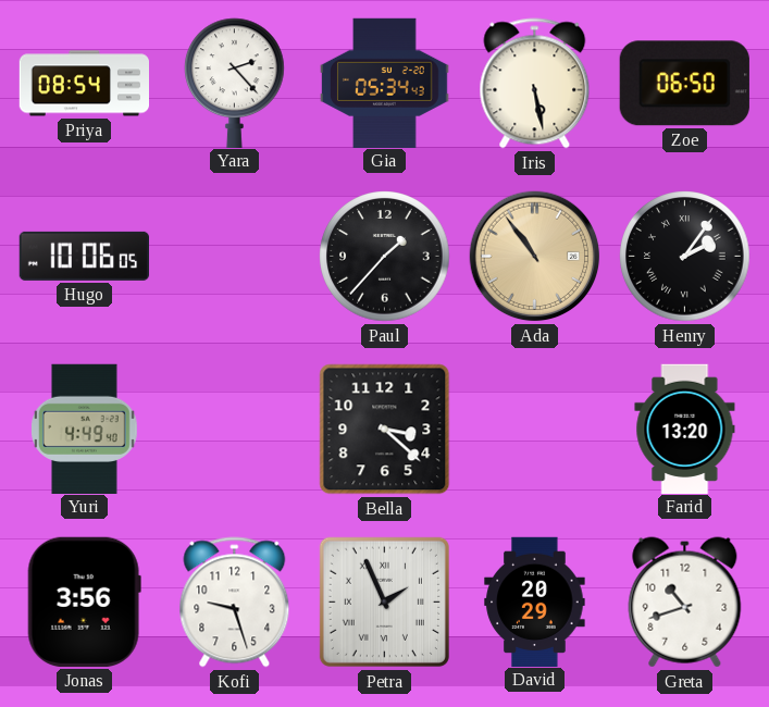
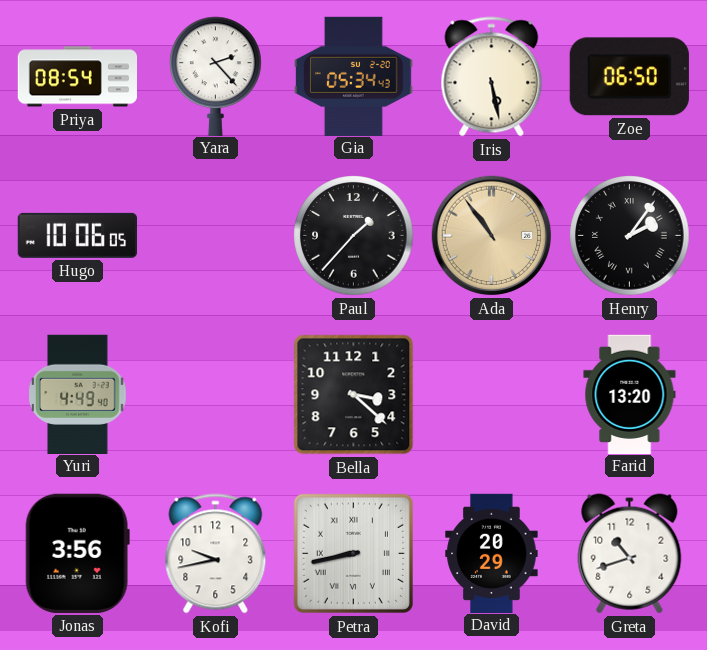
Kofi: 9:27 -> 9:43
Petra: 1:56 -> 8:43
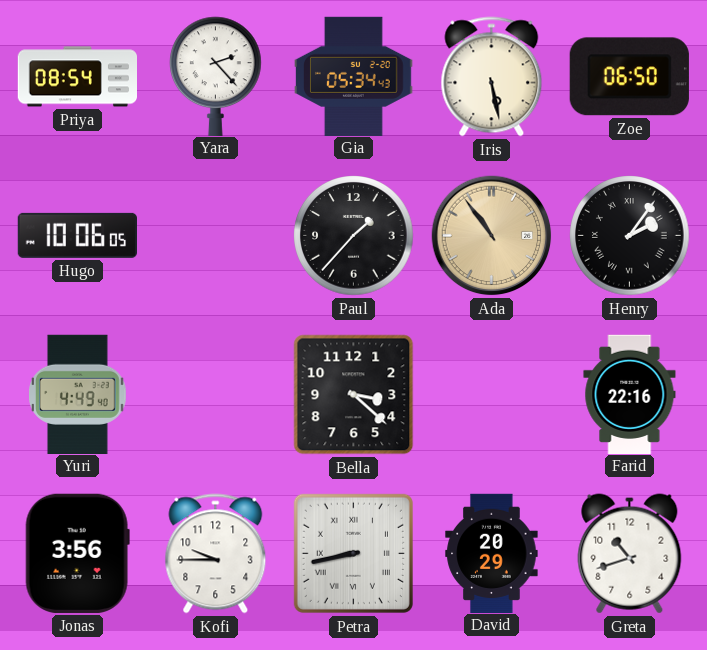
Farid: 13:20 -> 22:16
Kofi: 9:43 -> 9:45
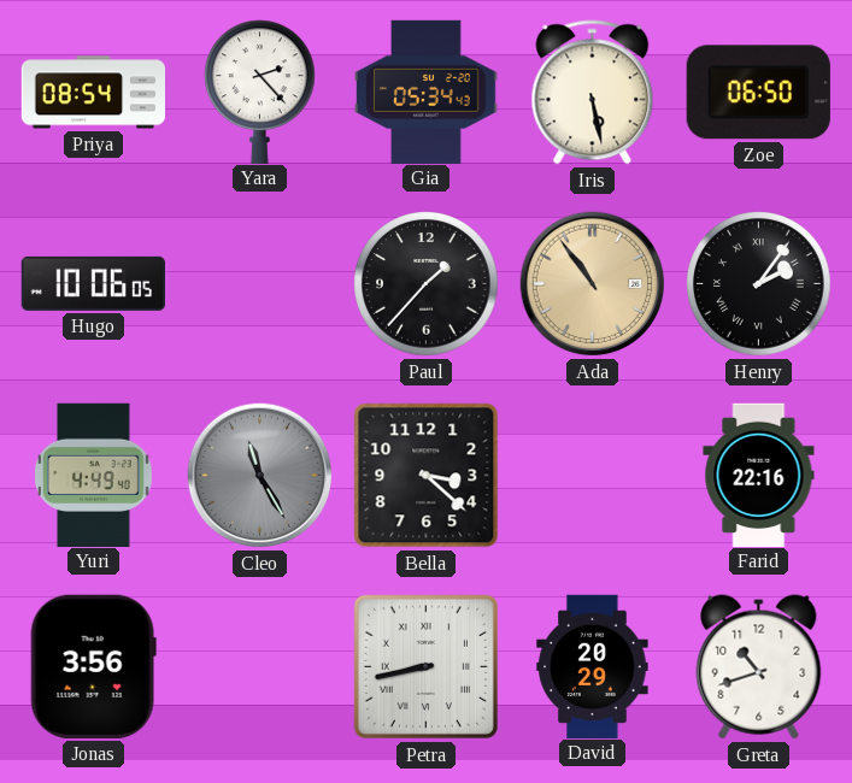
Cleo: none -> 11:25
Kofi: 9:45 -> none
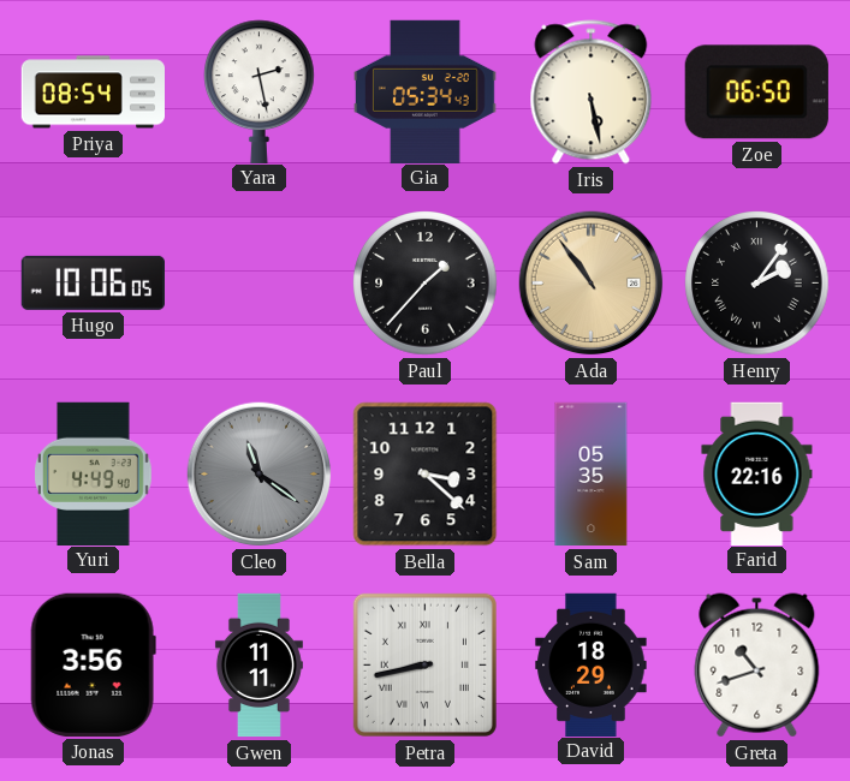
Yara: 2:23 -> 2:28
Cleo: 11:25 -> 11:21
Sam: none -> 05:35
Gwen: none -> 11:11
David: 20:29 -> 18:29
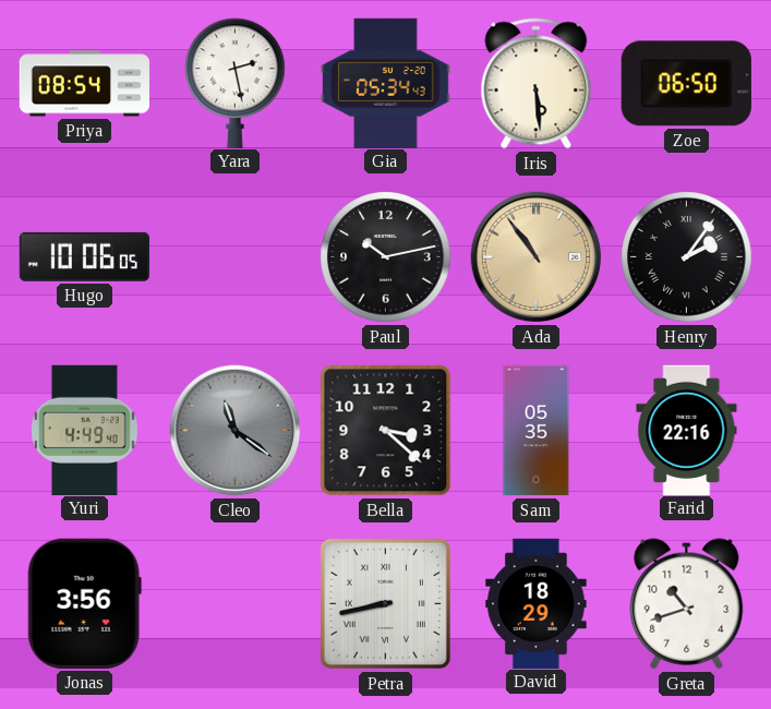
Iris: 5:28 -> 5:29
Paul: 1:37 -> 10:13
Gwen: 11:11 -> none
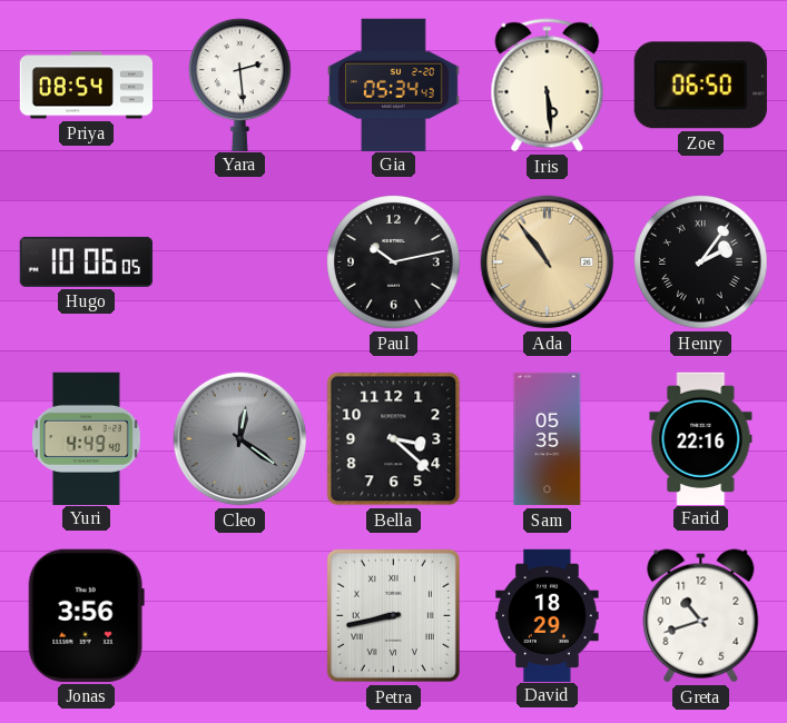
Yara: 2:28 -> 2:29
Cleo: 11:21 -> 12:21
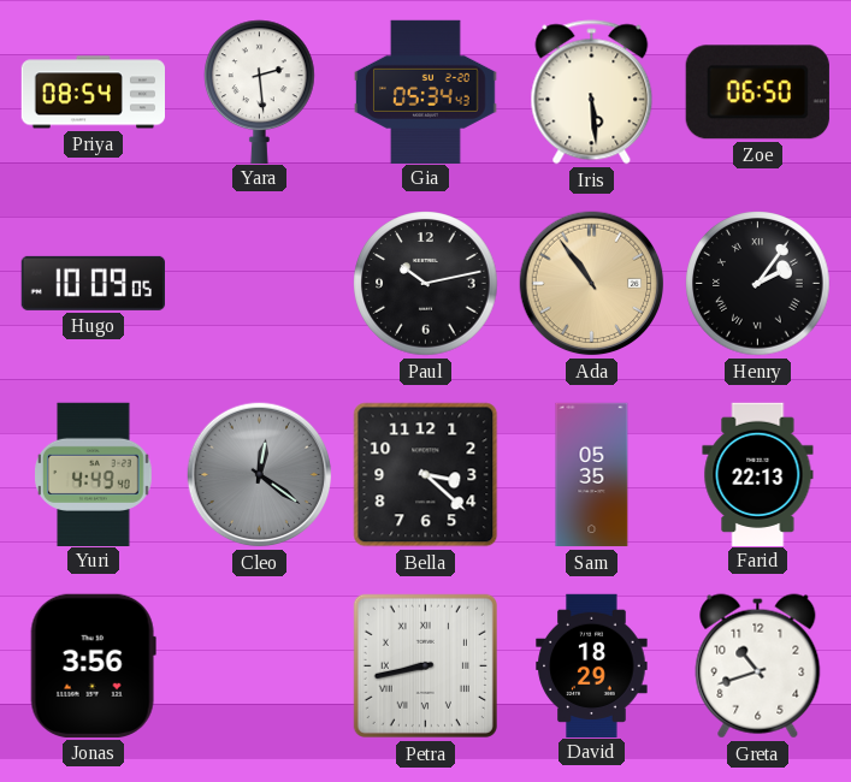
Hugo: 10:06 -> 10:09
Farid: 22:16 -> 22:13
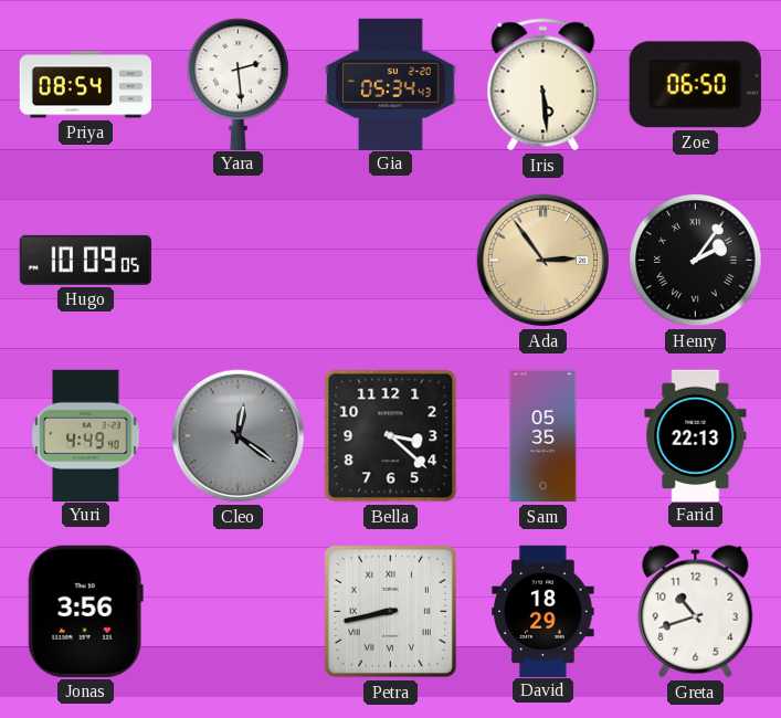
Paul: 10:13 -> none
Ada: 10:54 -> 2:54
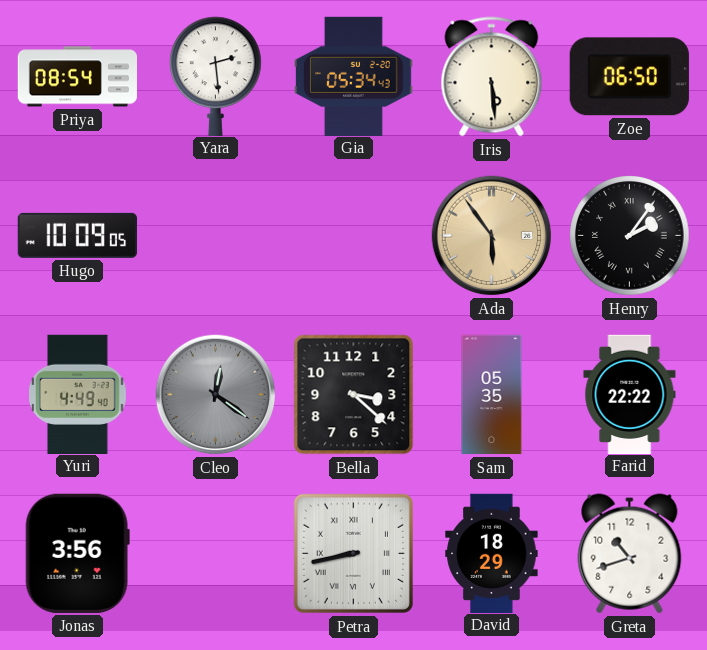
Ada: 2:54 -> 5:54
Farid: 22:13 -> 22:22
